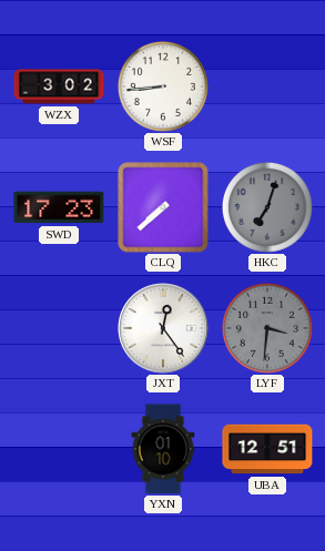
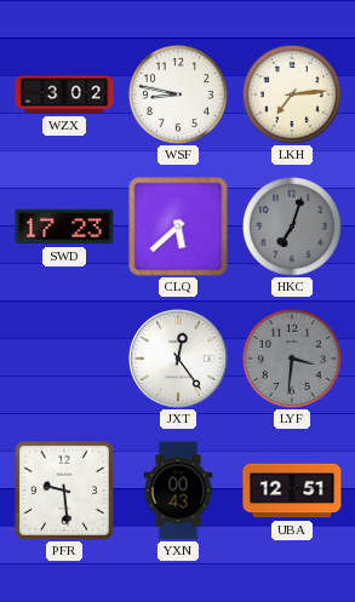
WSF: 8:44 -> 8:47
LKH: none -> 7:14
CLQ: 7:38 -> 5:38
PFR: none -> 9:29
YXN: 01:10 -> 00:43
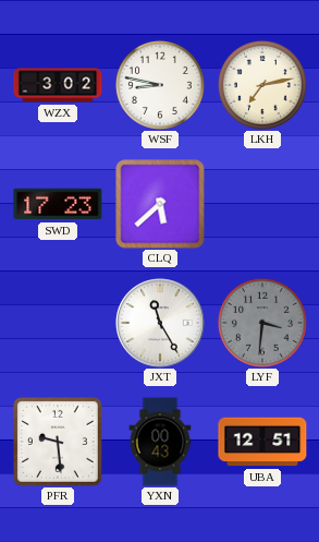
LKH: 7:14 -> 7:13
HKC: 7:03 -> none
JXT: 12:24 -> 11:25
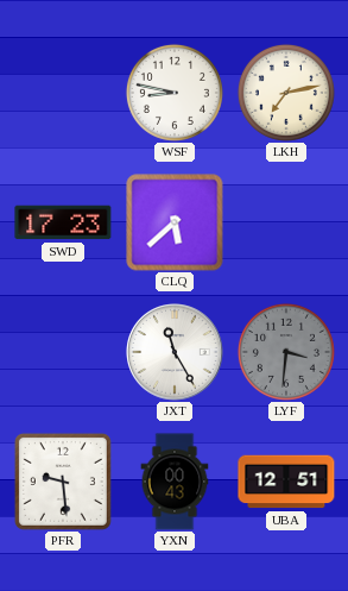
WZX: 3:02 -> none
